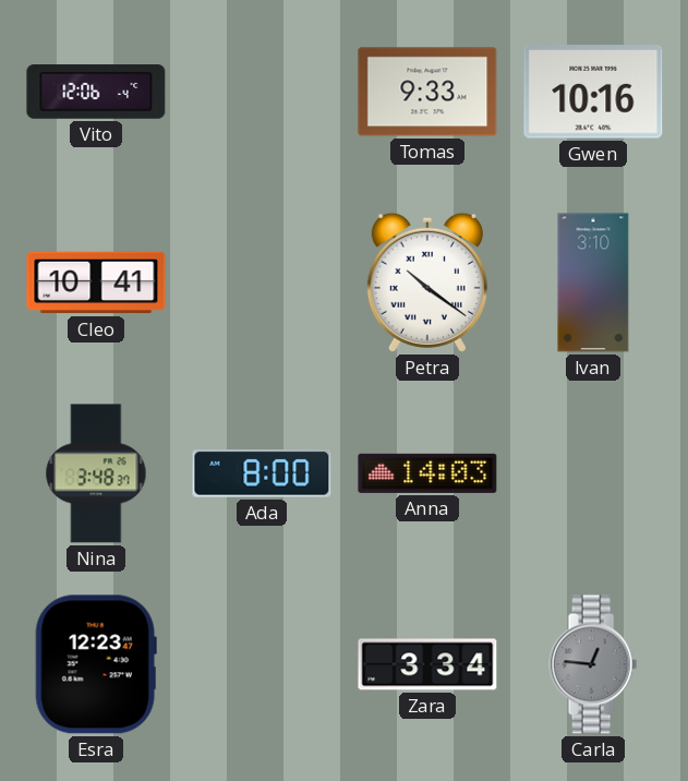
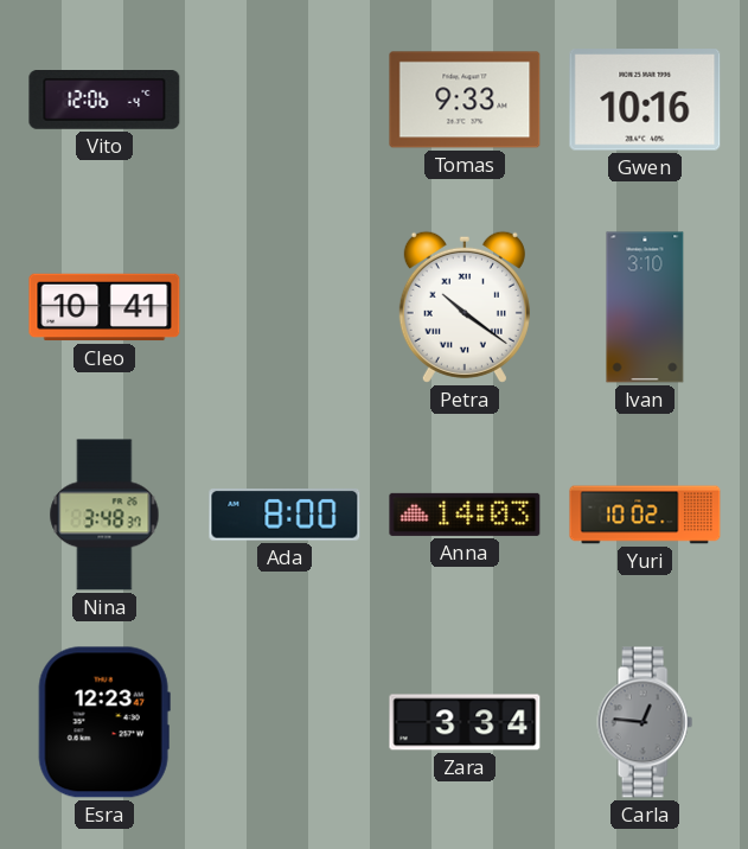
Yuri: none -> 10:02
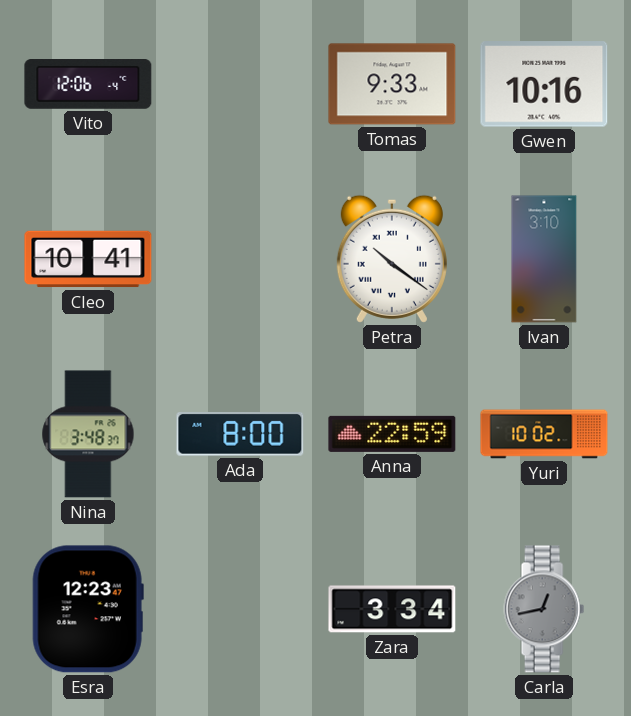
Anna: 14:03 -> 22:59
Carla: 12:46 -> 12:43
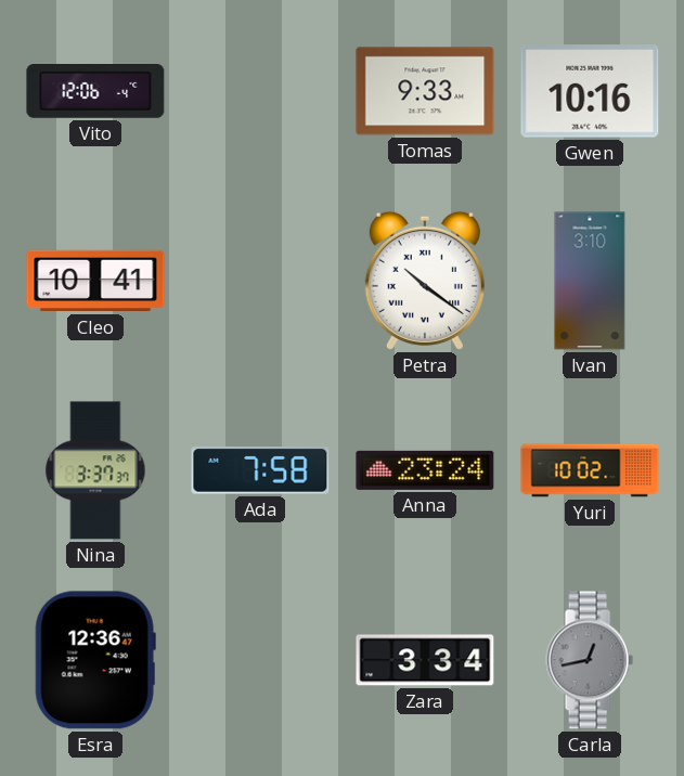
Nina: 3:48 -> 3:37
Ada: 8:00 -> 7:58
Anna: 22:59 -> 23:24
Esra: 12:23 -> 12:36
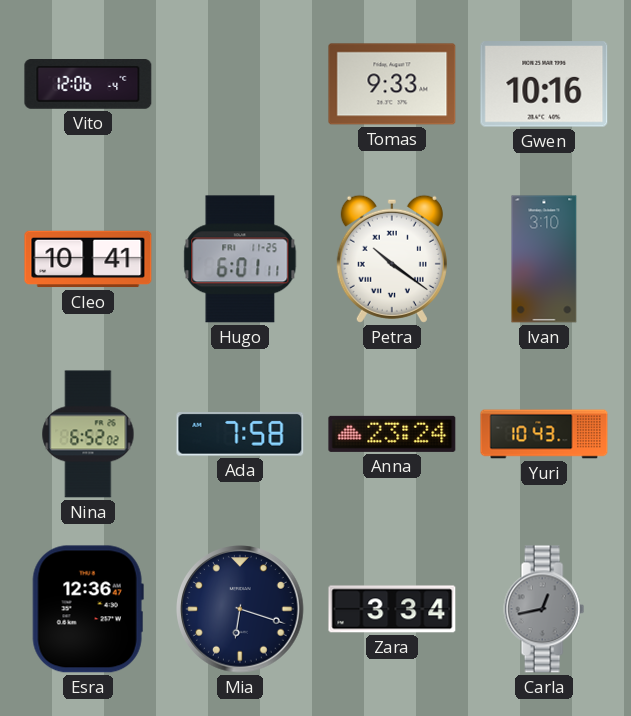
Hugo: none -> 6:01
Nina: 3:37 -> 6:52
Yuri: 10:02 -> 10:43
Mia: none -> 6:18
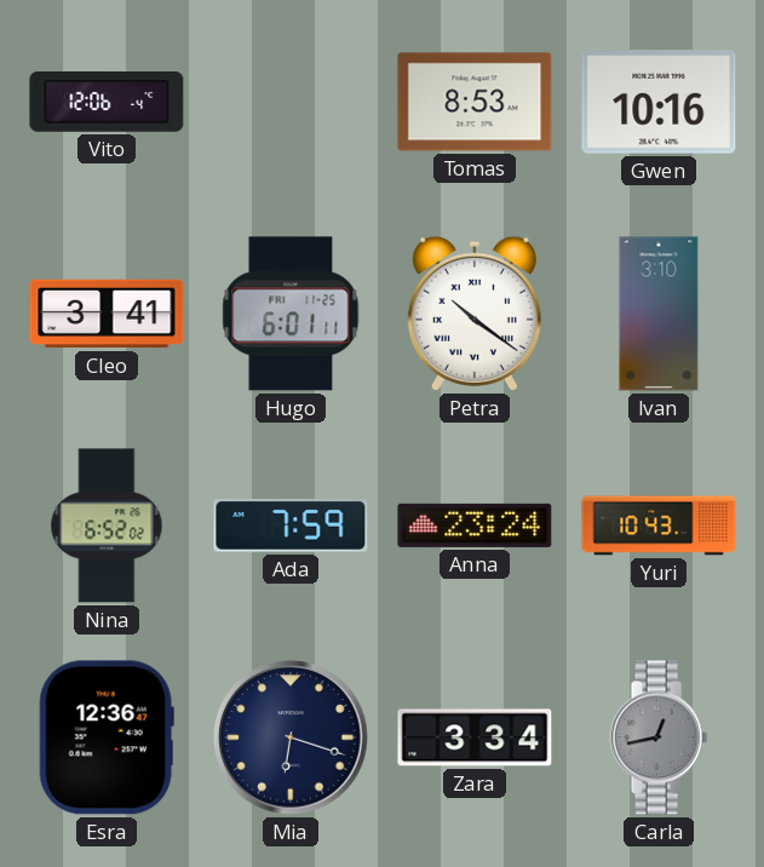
Tomas: 9:33 -> 8:53
Cleo: 10:41 -> 3:41
Ada: 7:58 -> 7:59
